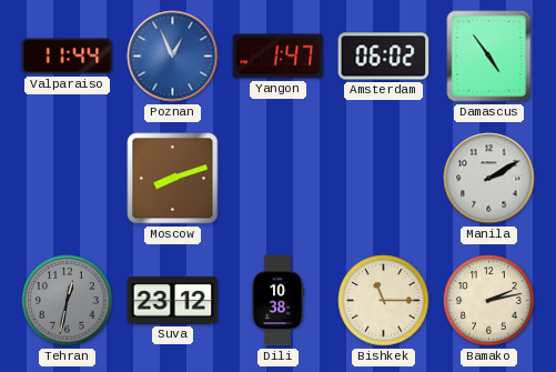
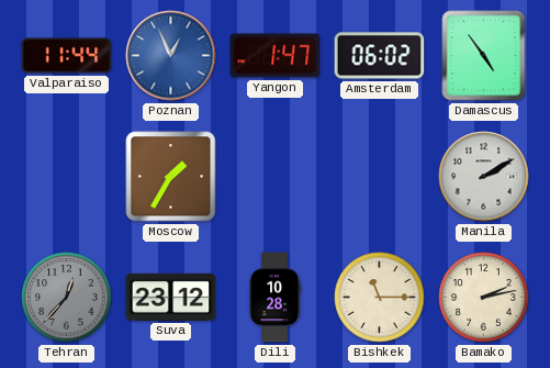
Moscow: 8:12 -> 1:35
Tehran: 12:32 -> 12:37
Dili: 10:38 -> 10:28
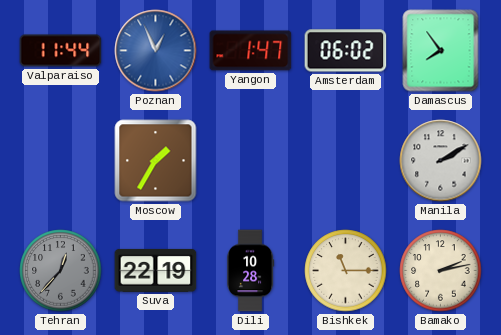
Damascus: 4:54 -> 7:54
Suva: 23:12 -> 22:19
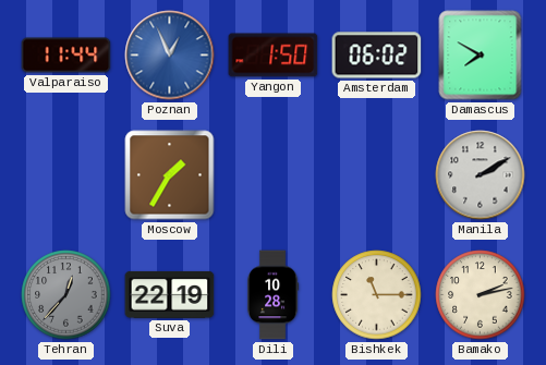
Yangon: 1:47 -> 1:50
Damascus: 7:54 -> 7:50
